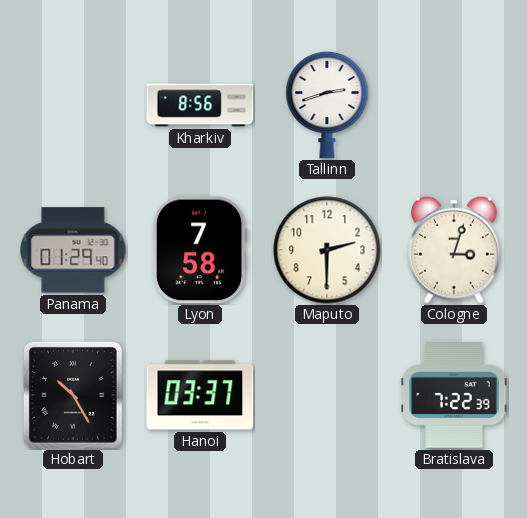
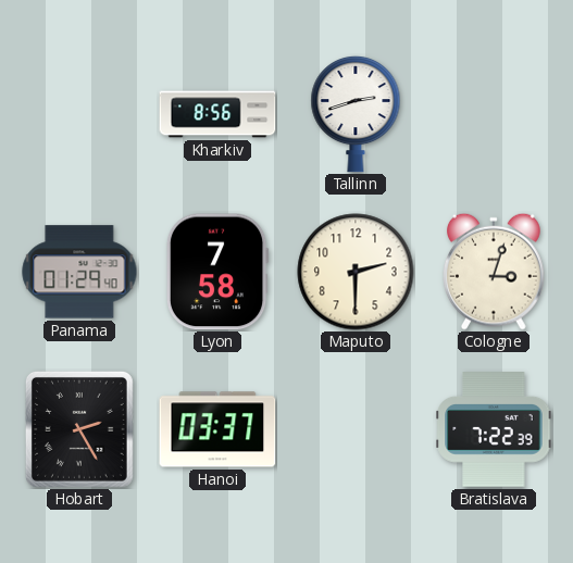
Hobart: 10:25 -> 2:25
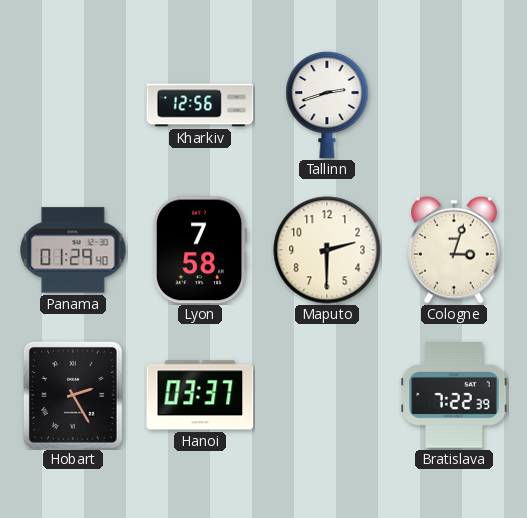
Kharkiv: 8:56 -> 12:56
